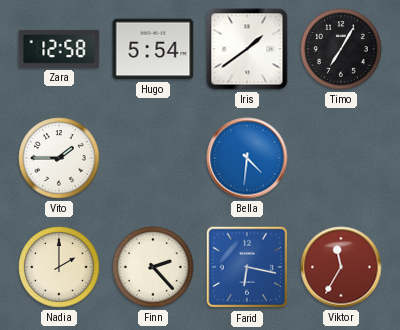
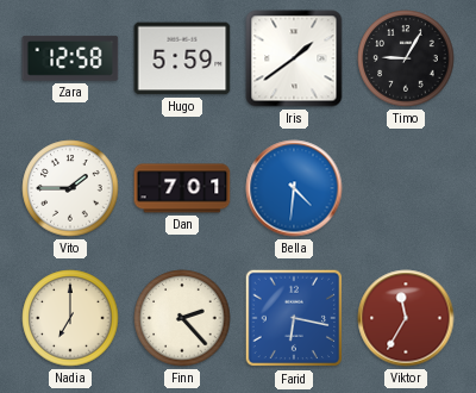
Hugo: 5:54 -> 5:59
Timo: 7:05 -> 9:05
Dan: none -> 7:01
Nadia: 2:00 -> 7:00
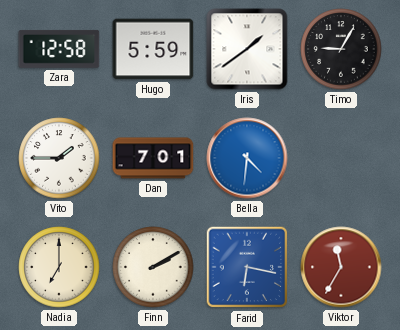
Finn: 2:23 -> 2:10
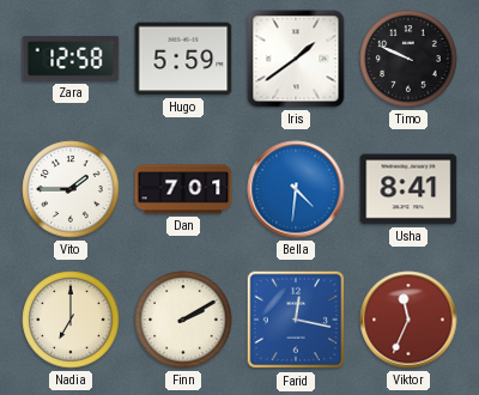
Timo: 9:05 -> 9:49
Usha: none -> 8:41
Farid: 6:17 -> 12:17
Viktor: 11:35 -> 11:34
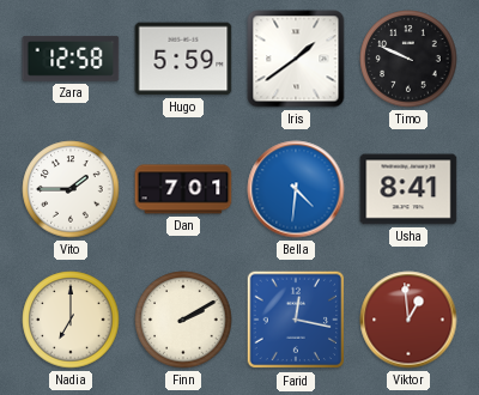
Viktor: 11:34 -> 12:59
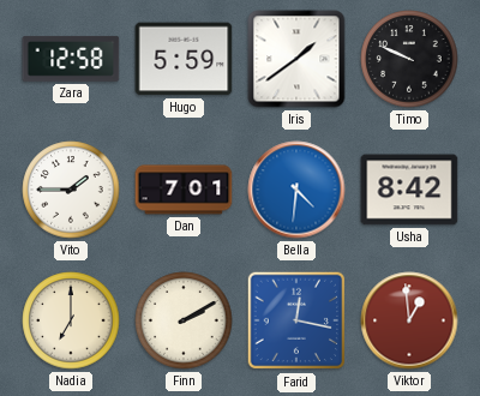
Usha: 8:41 -> 8:42
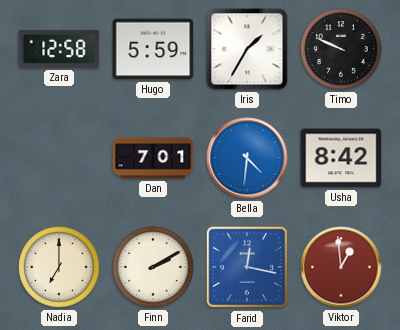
Iris: 1:39 -> 1:35
Vito: 1:45 -> none
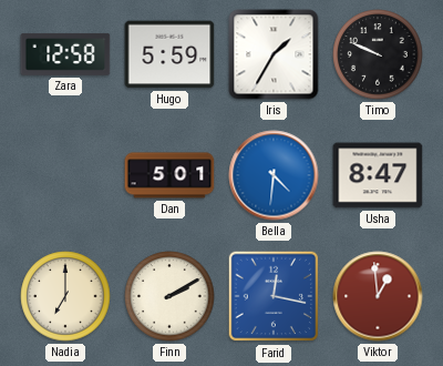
Dan: 7:01 -> 5:01
Usha: 8:42 -> 8:47
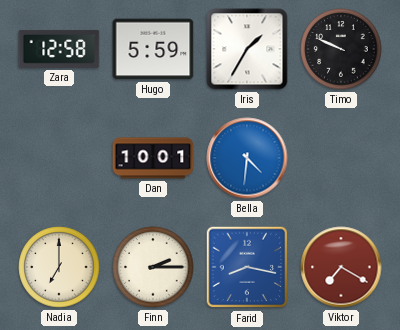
Dan: 5:01 -> 10:01
Usha: 8:47 -> none
Finn: 2:10 -> 2:15
Farid: 12:17 -> 8:17
Viktor: 12:59 -> 7:20
